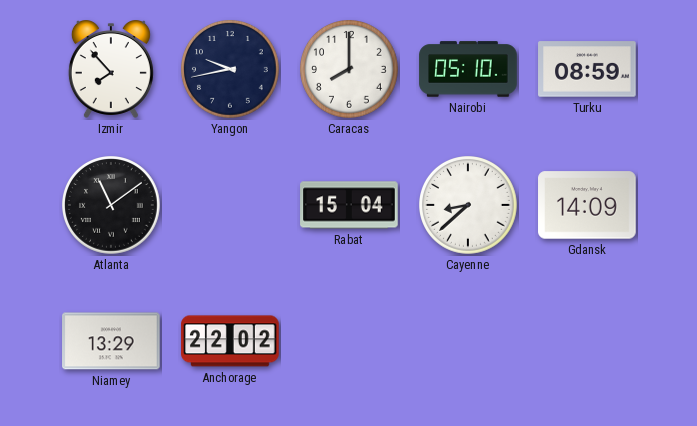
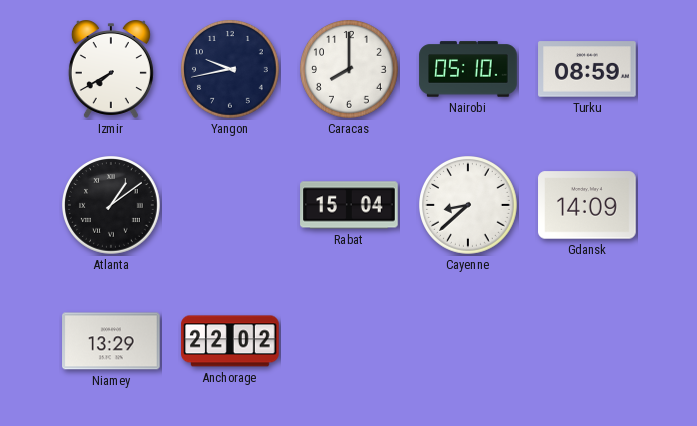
Izmir: 7:53 -> 7:40
Atlanta: 11:09 -> 1:09
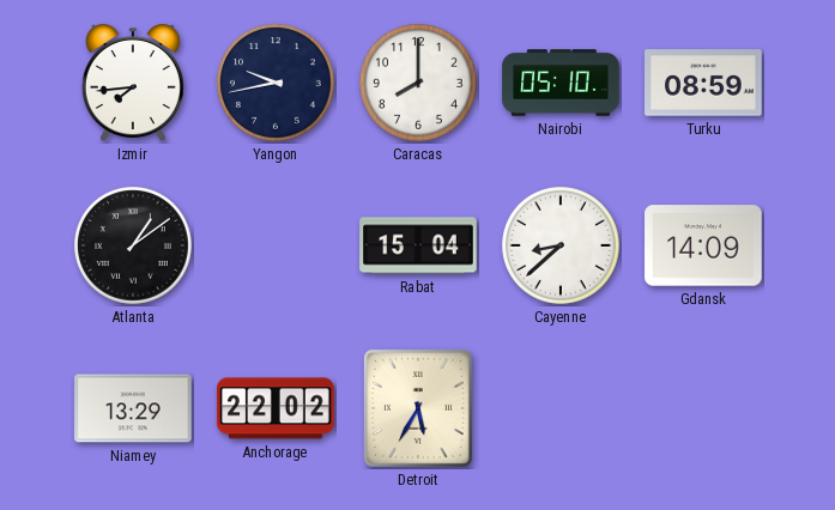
Izmir: 7:40 -> 7:44
Detroit: none -> 5:35
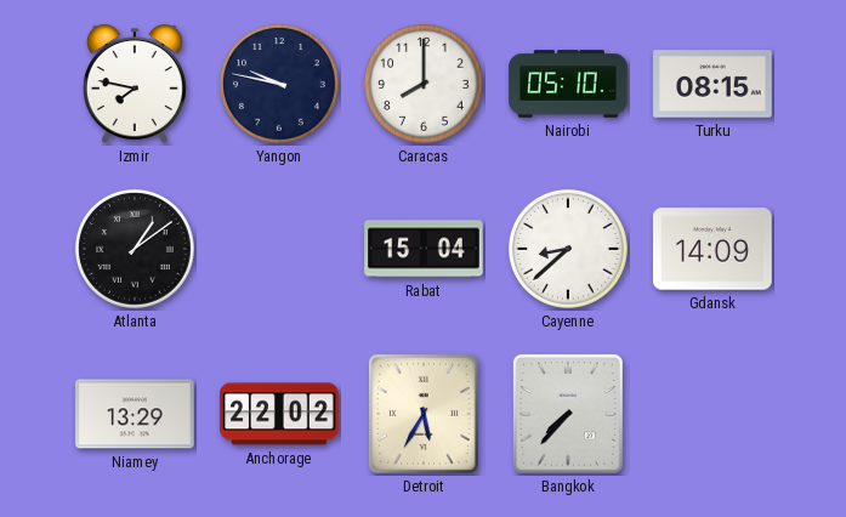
Izmir: 7:44 -> 7:47
Yangon: 9:43 -> 9:47
Turku: 08:59 -> 08:15
Bangkok: none -> 7:37
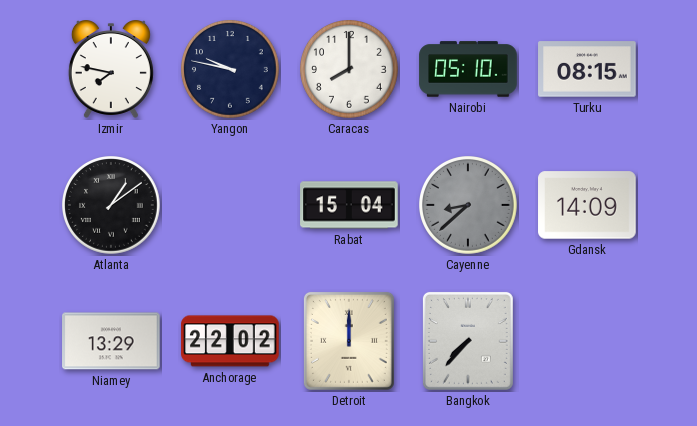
Cayenne dial: white -> grey
Detroit: 5:35 -> 12:00
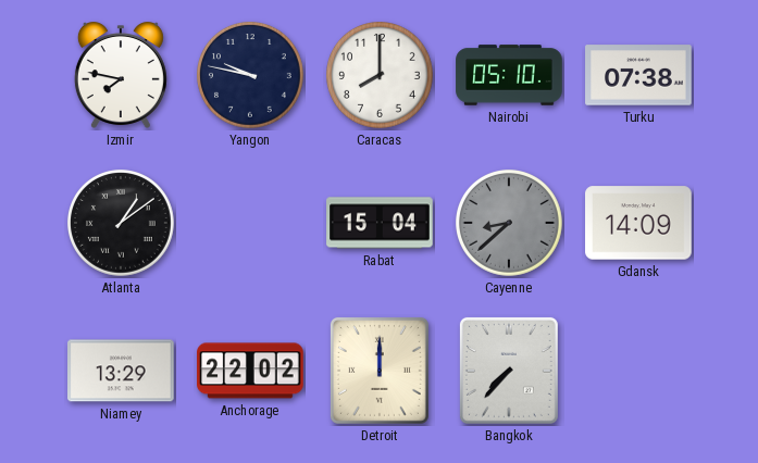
Turku: 08:15 -> 07:38
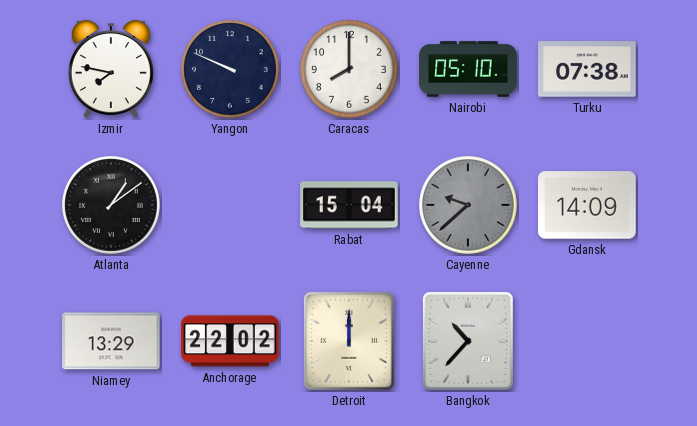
Yangon: 9:47 -> 9:49
Cayenne: 8:38 -> 9:38
Bangkok: 7:37 -> 10:37
